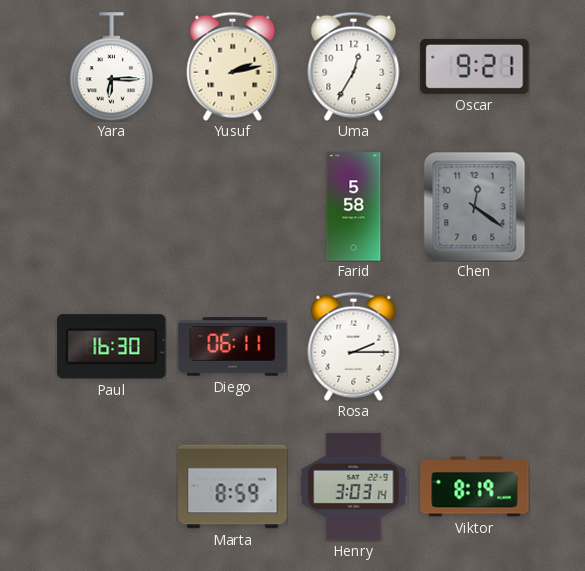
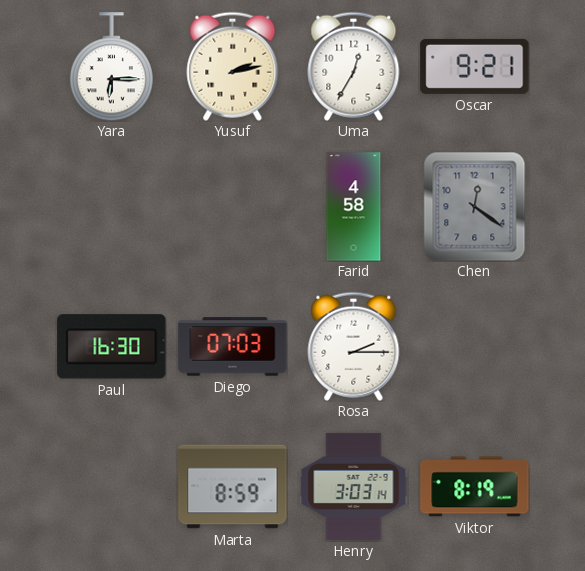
Farid: 5:58 -> 4:58
Diego: 06:11 -> 07:03
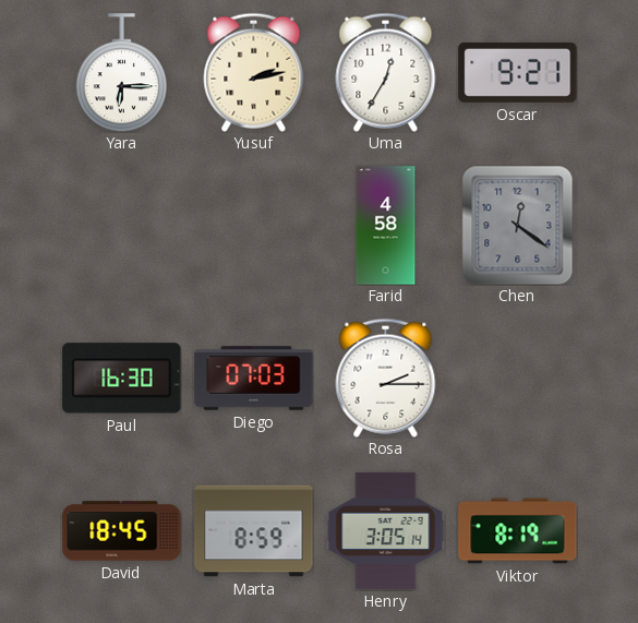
David: none -> 18:45
Henry: 3:03 -> 3:05
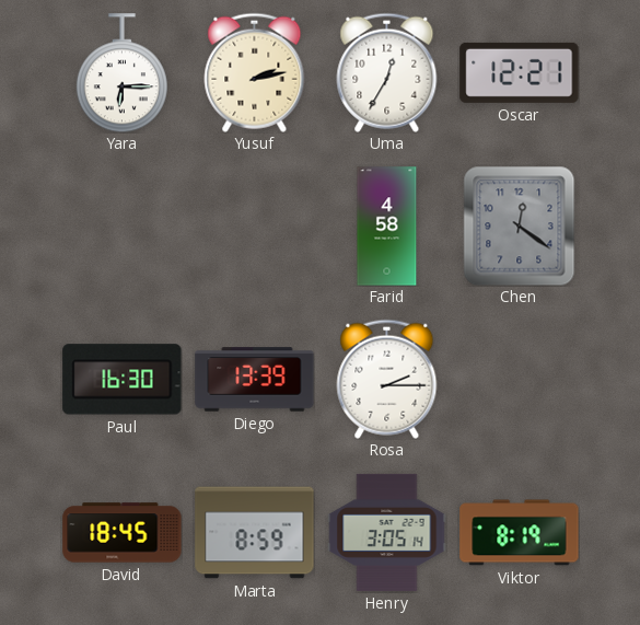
Oscar: 9:21 -> 12:21
Diego: 07:03 -> 13:39
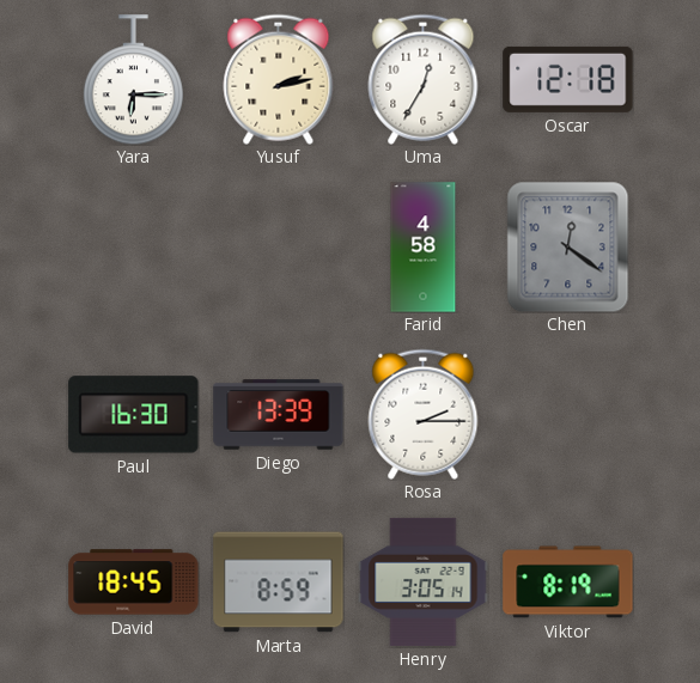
Oscar: 12:21 -> 12:18
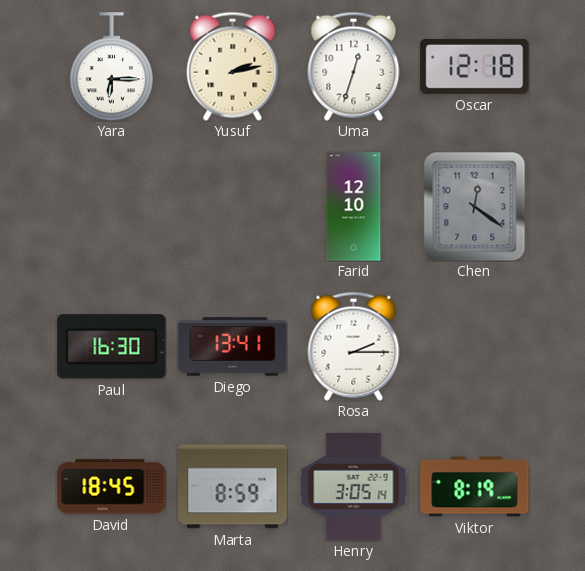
Uma: 12:35 -> 12:33
Farid: 4:58 -> 12:10
Diego: 13:39 -> 13:41
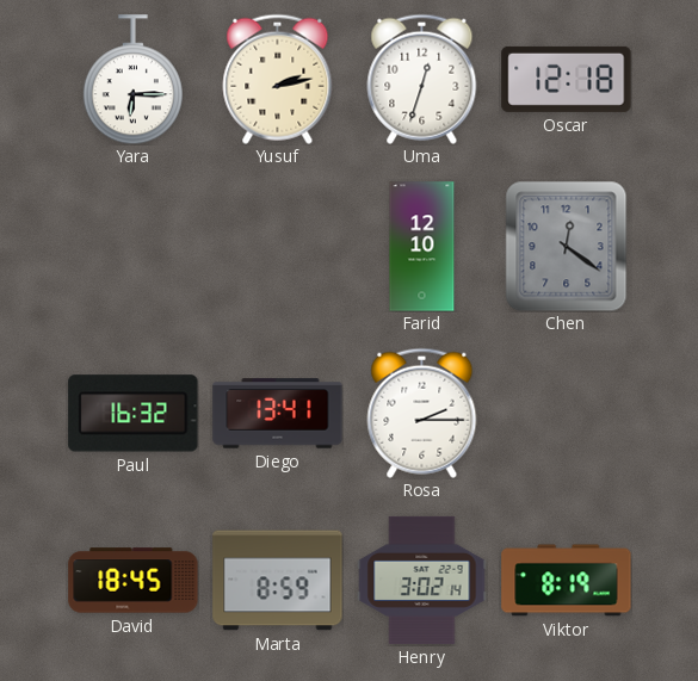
Paul: 16:30 -> 16:32
Henry: 3:05 -> 3:02
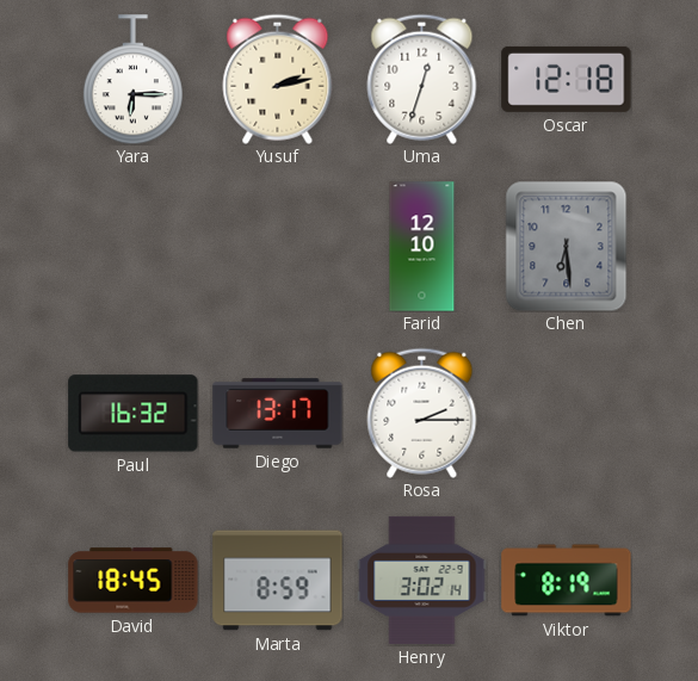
Chen: 12:21 -> 6:29
Diego: 13:41 -> 13:17
